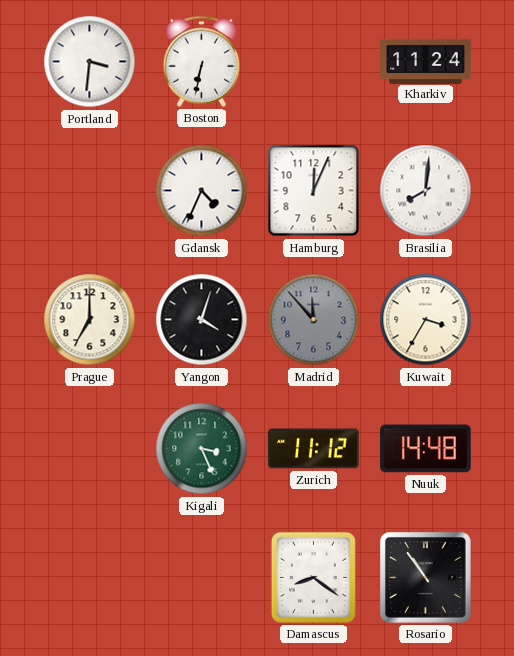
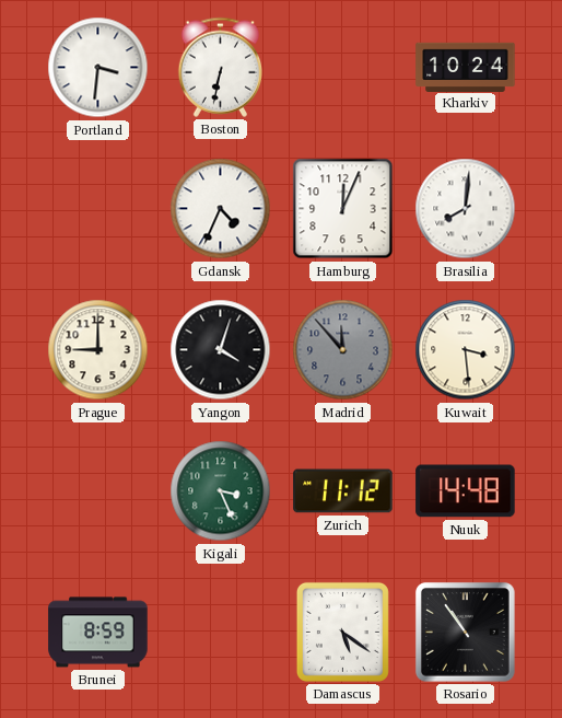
Kharkiv: 11:24 -> 10:24
Prague: 7:00 -> 9:00
Kuwait: 3:35 -> 3:29
Brunei: none -> 8:59
Damascus: 8:21 -> 5:21
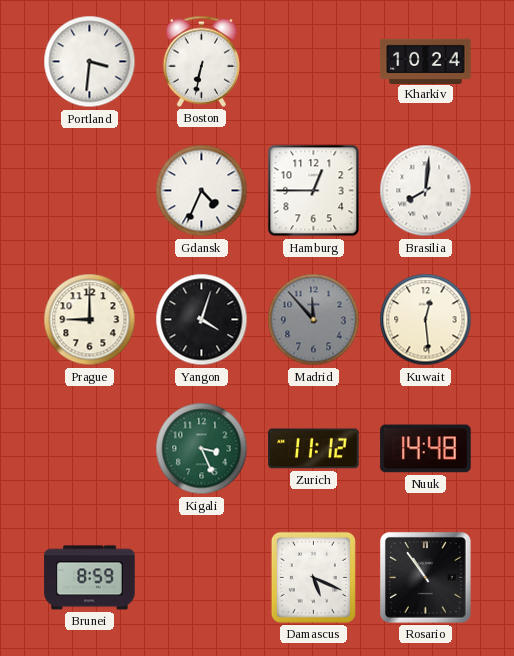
Hamburg: 12:04 -> 12:45
Kuwait: 3:29 -> 12:29
Damascus: 5:21 -> 5:19
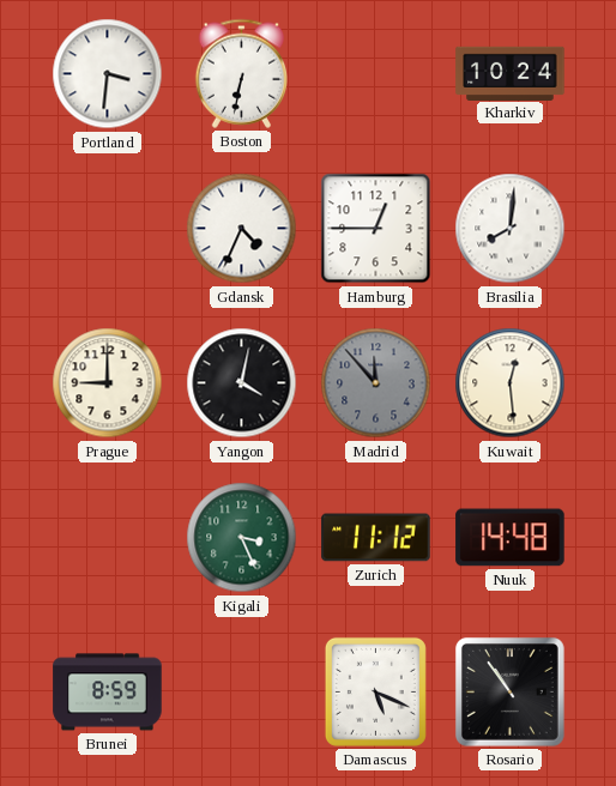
Yangon: 4:03 -> 4:02
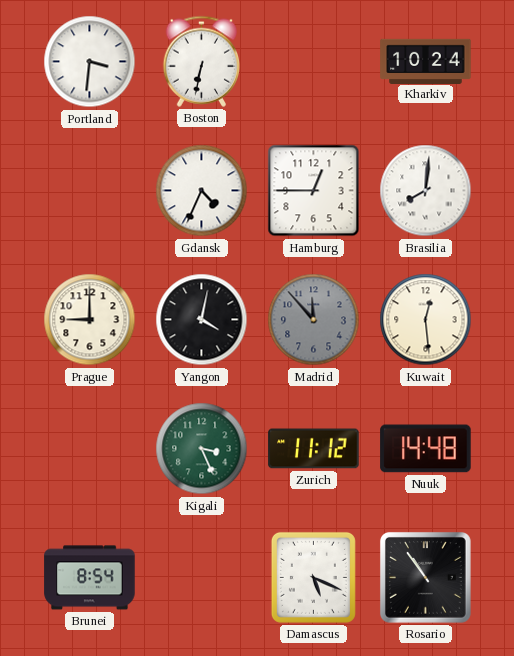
Brunei: 8:59 -> 8:54
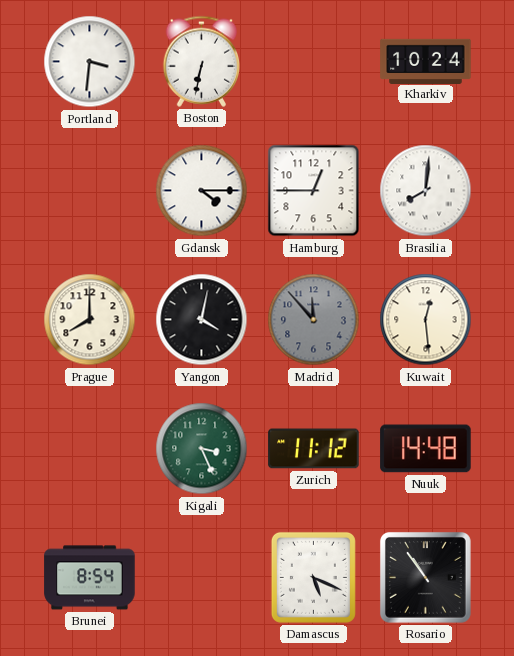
Gdansk: 4:34 -> 4:15
Prague: 9:00 -> 8:00
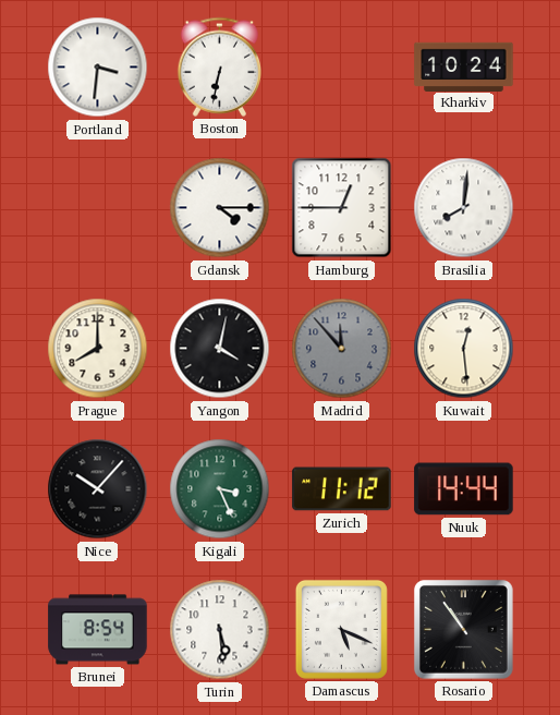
Nice: none -> 10:07
Nuuk: 14:48 -> 14:44
Turin: none -> 5:29
